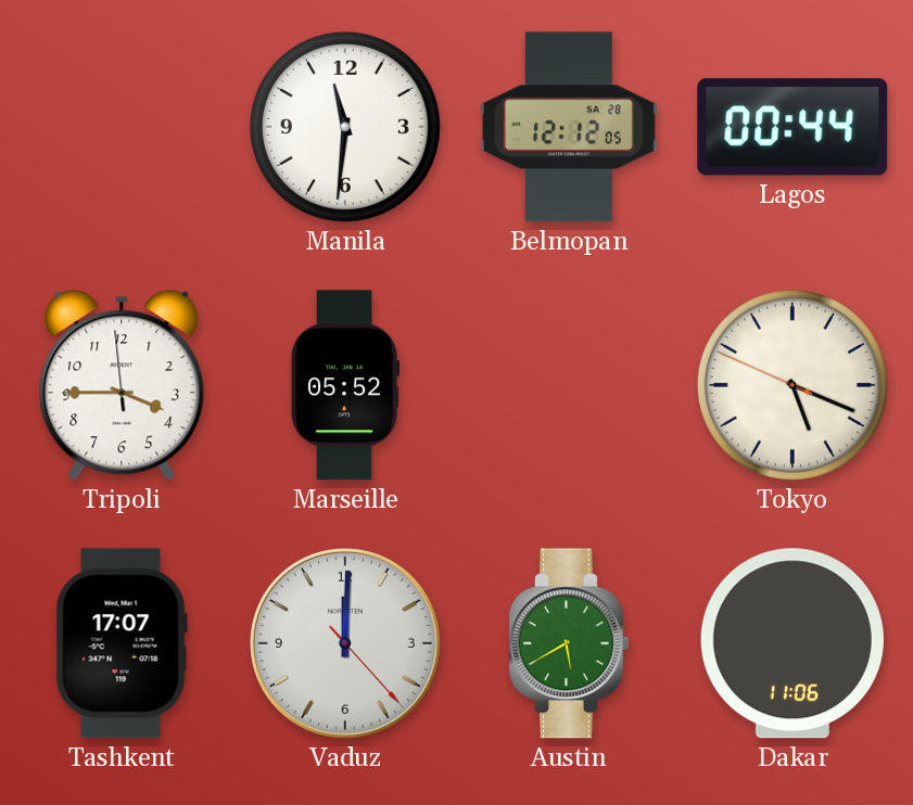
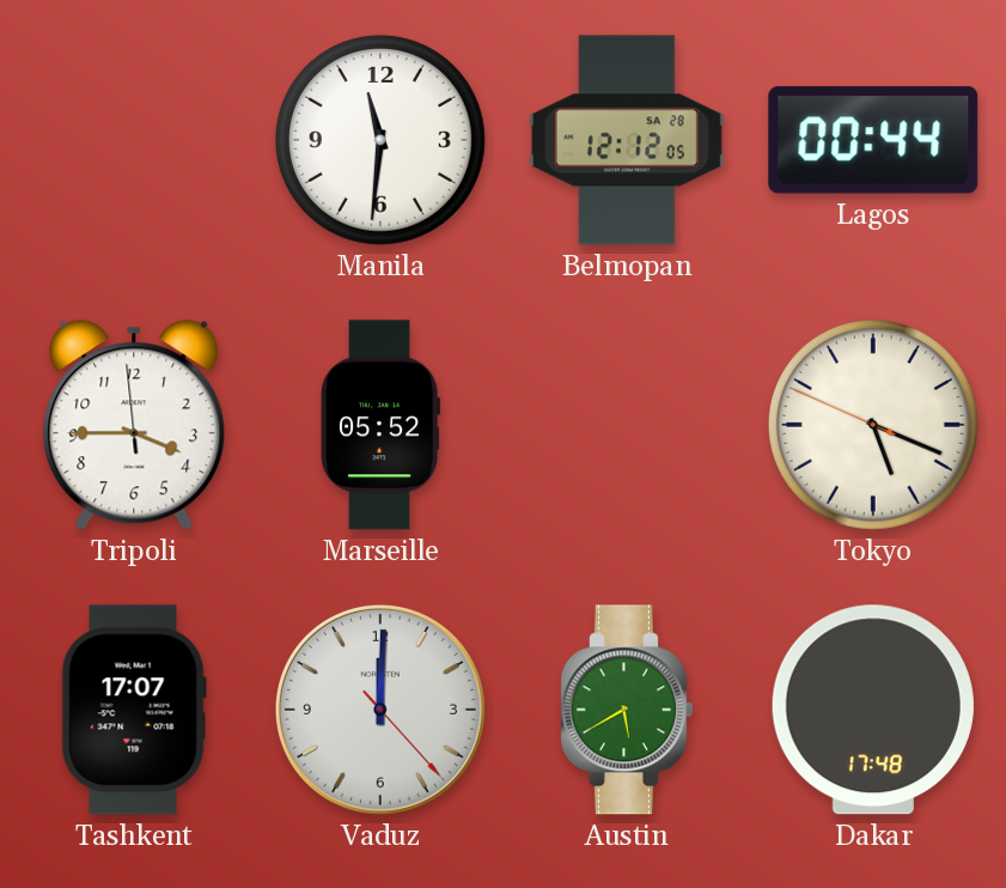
Dakar: 11:06 -> 17:48
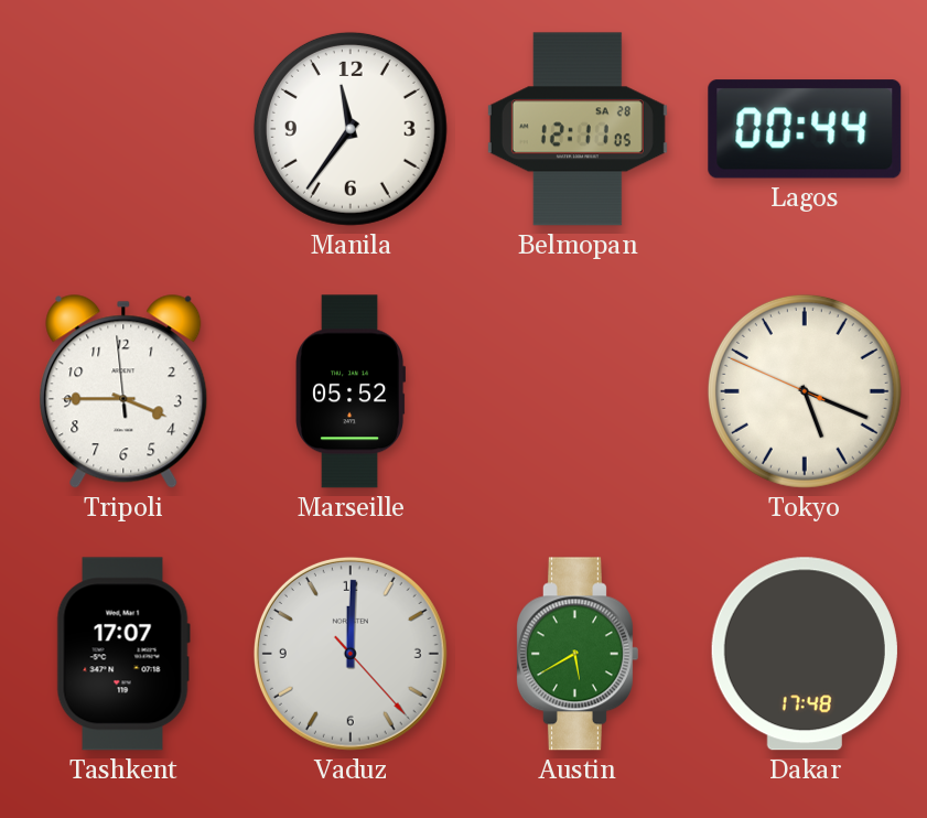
Manila: 11:31 -> 11:36
Belmopan: 12:12 -> 12:11
